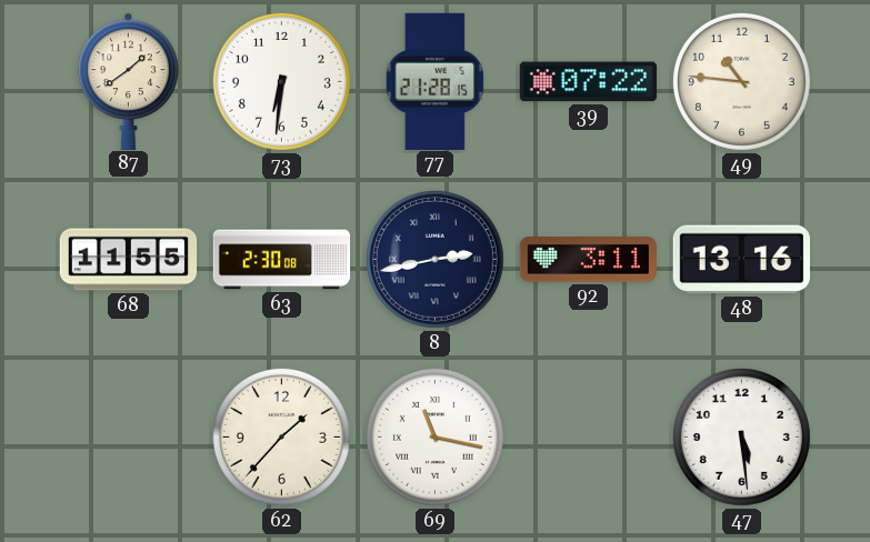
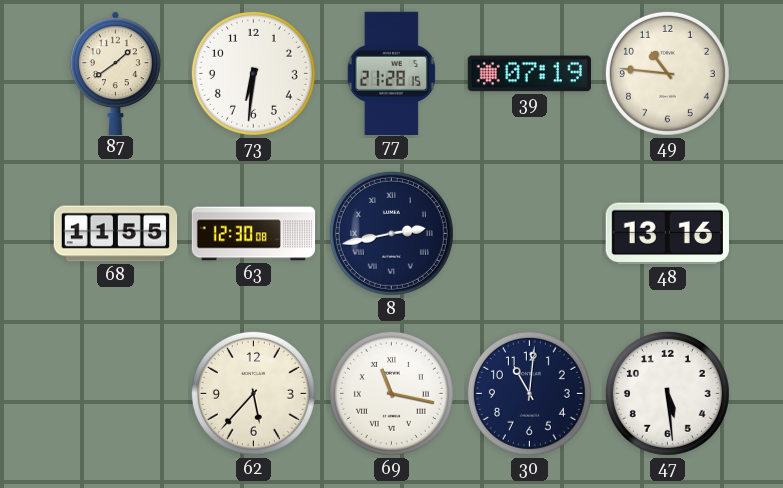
39: 07:22 -> 07:19
63: 2:30 -> 12:30
92: 3:11 -> none
62: 1:37 -> 5:37
30: none -> 11:01
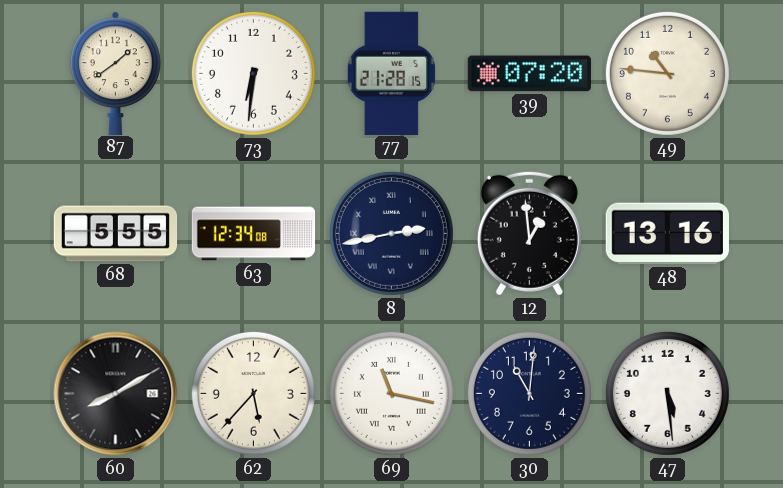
39: 07:19 -> 07:20
68: 11:55 -> 5:55
63: 12:30 -> 12:34
12: none -> 12:59
60: none -> 8:10
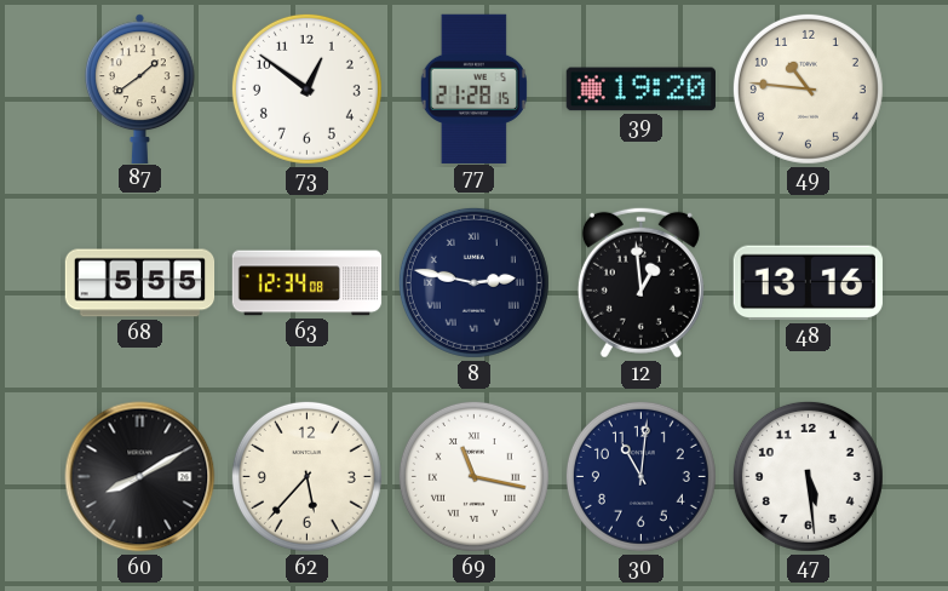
73: 6:31 -> 12:51
39: 07:20 -> 19:20
8: 2:43 -> 2:47
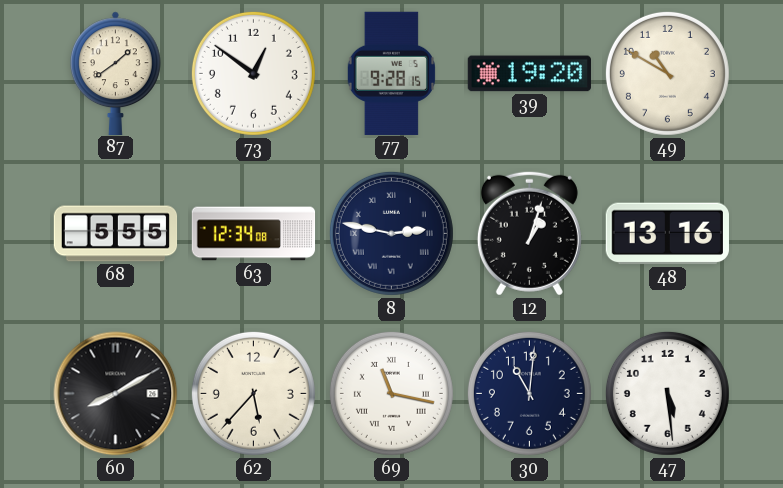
77: 21:28 -> 9:28
49: 10:46 -> 10:50
12: 12:59 -> 1:03
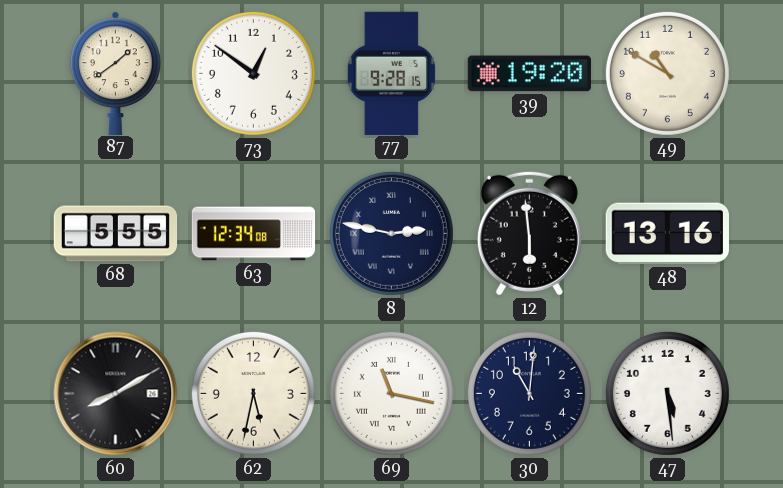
12: 1:03 -> 5:59
62: 5:37 -> 5:32
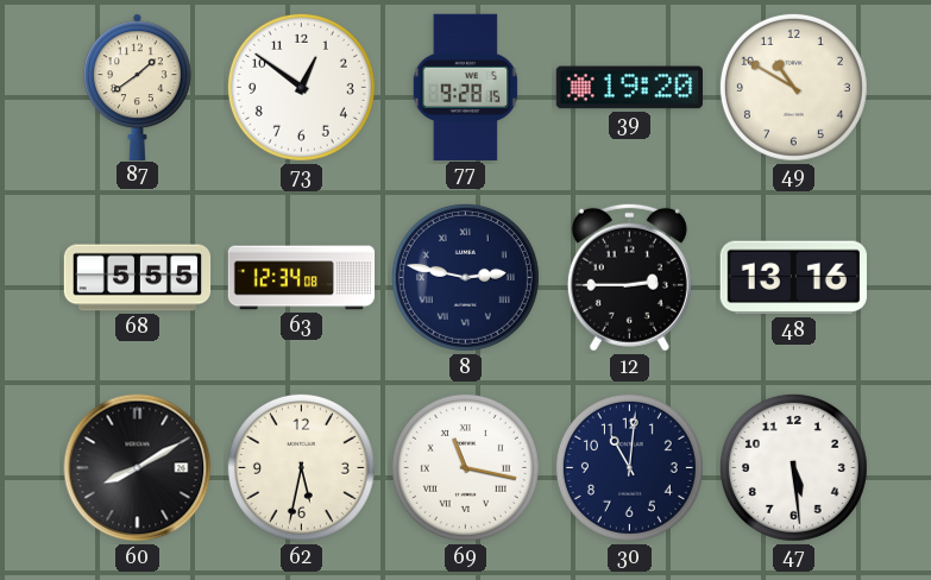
12: 5:59 -> 2:45
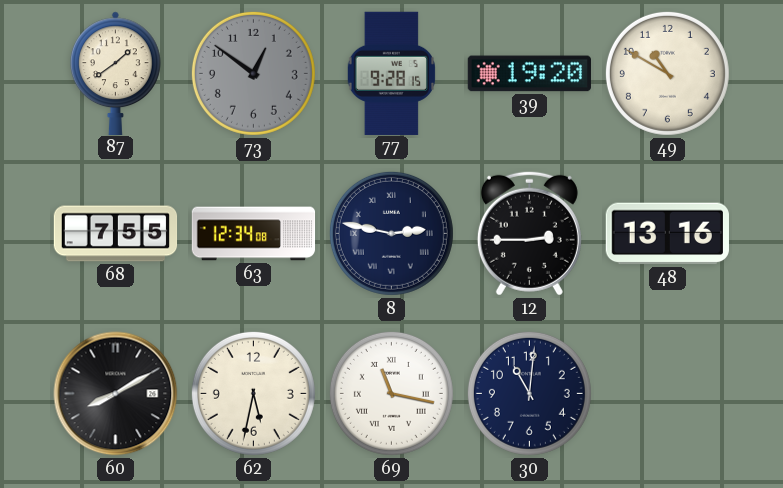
73 dial: white -> grey
68: 5:55 -> 7:55
47: 5:29 -> none
